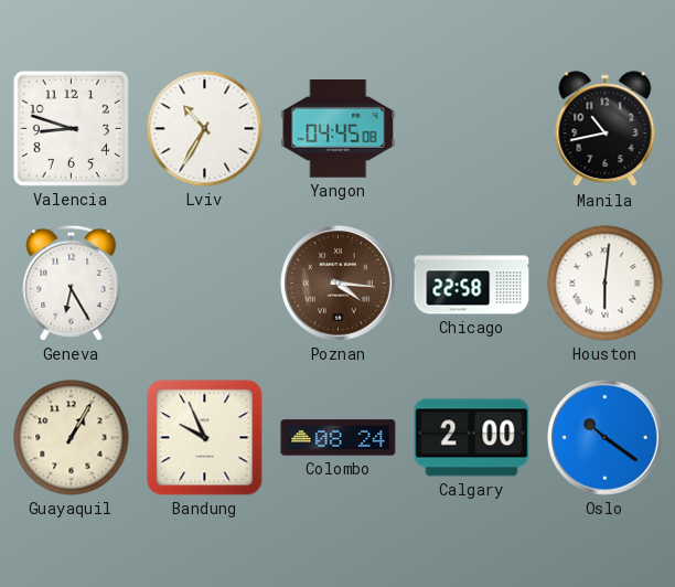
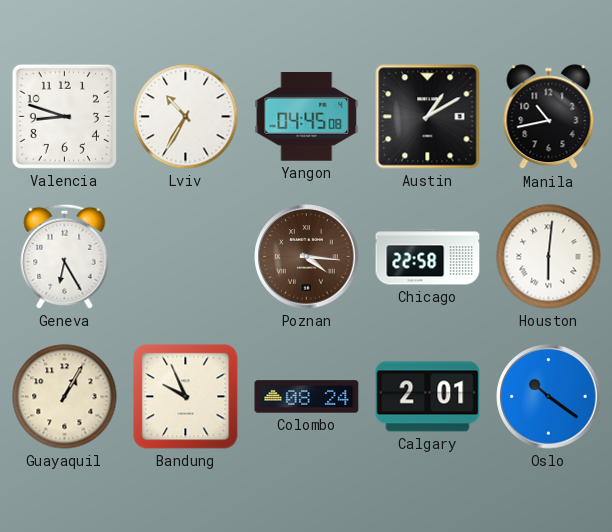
Austin: none -> 1:10
Calgary: 2:00 -> 2:01
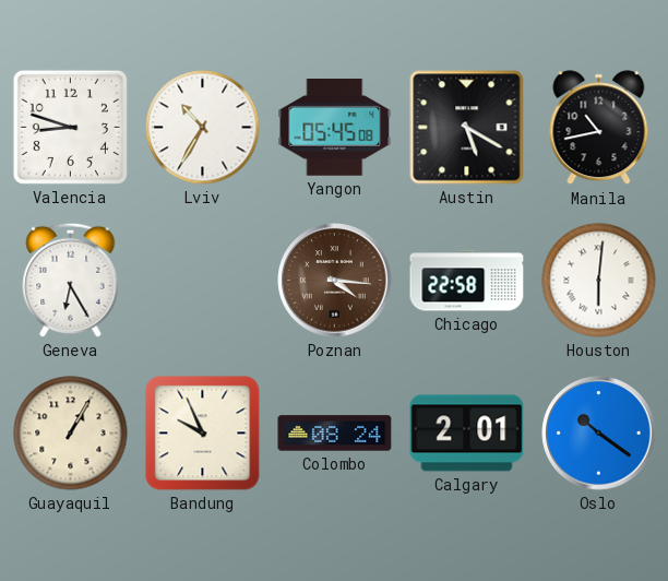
Yangon: 04:45 -> 05:45
Austin: 1:10 -> 5:20
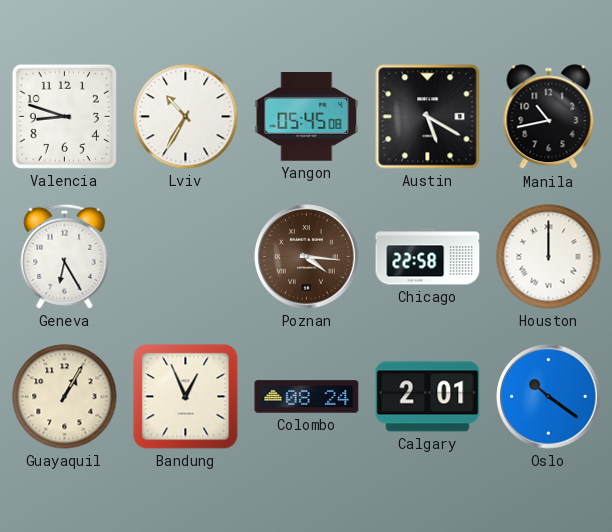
Houston: 6:01 -> 12:00
Bandung: 9:56 -> 12:56
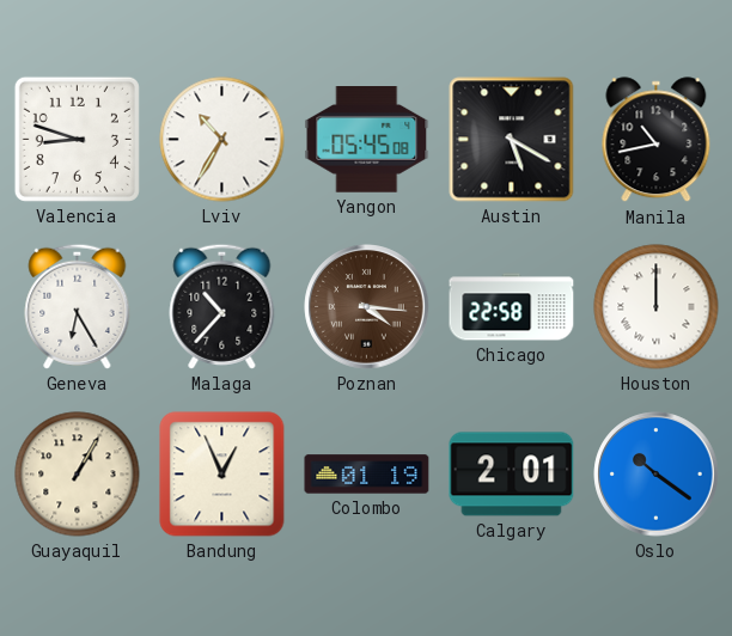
Malaga: none -> 10:37
Colombo: 08:24 -> 01:19
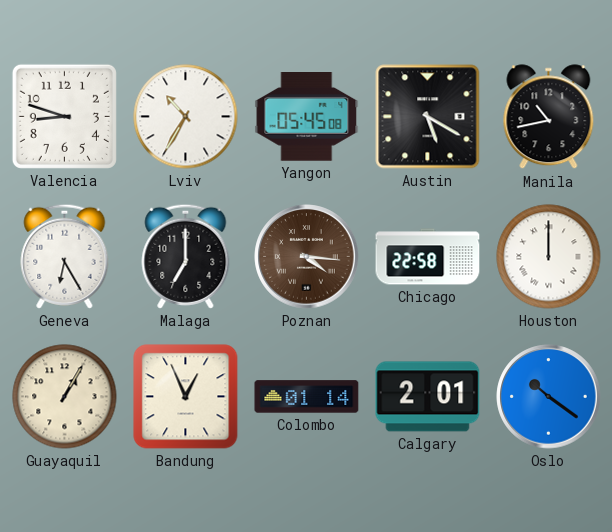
Malaga: 10:37 -> 7:00
Colombo: 01:19 -> 01:14
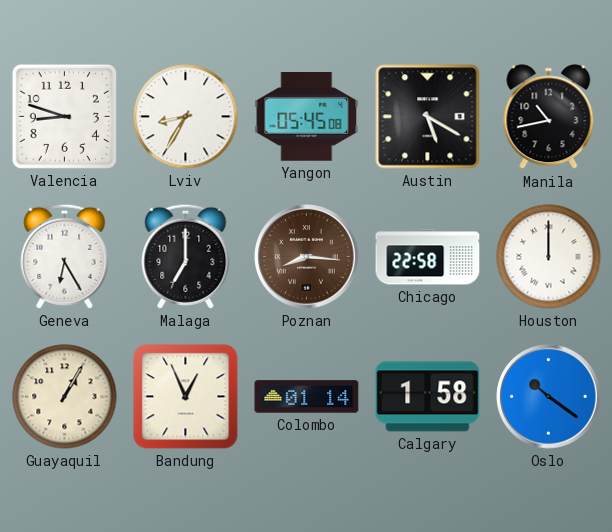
Lviv: 10:35 -> 8:35
Poznan: 4:16 -> 8:16
Calgary: 2:01 -> 1:58
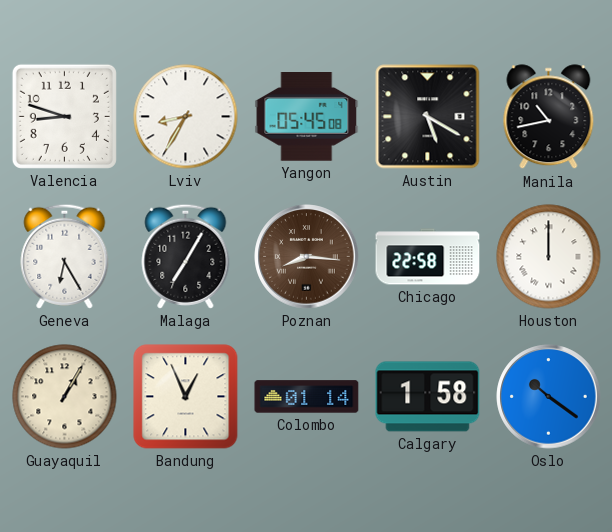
Malaga: 7:00 -> 7:05
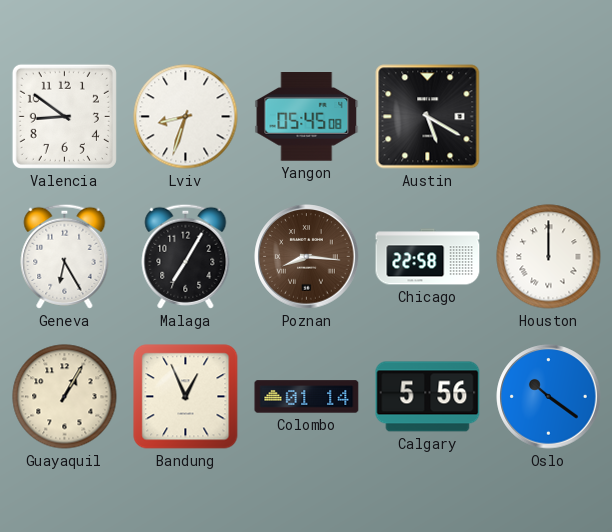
Valencia: 8:48 -> 8:51
Lviv: 8:35 -> 8:33
Manila: 10:43 -> none
Calgary: 1:58 -> 5:56
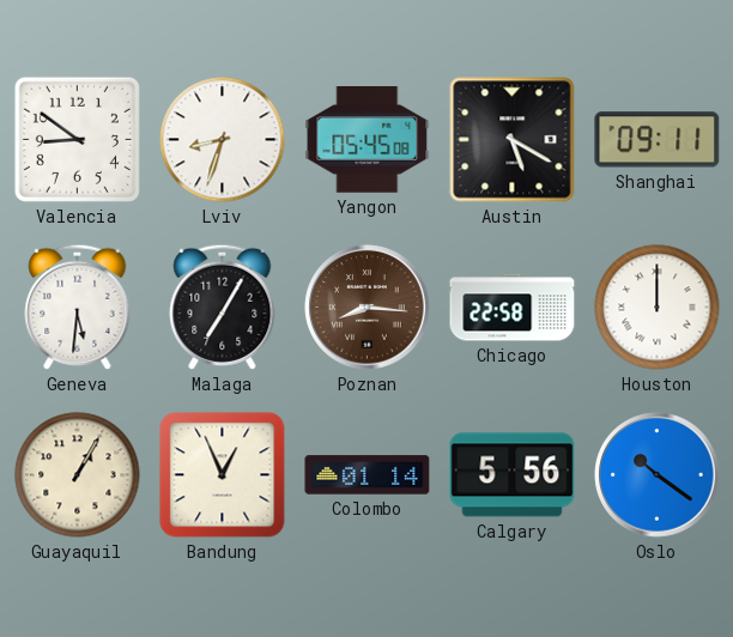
Shanghai: none -> 09:11
Geneva: 6:25 -> 5:31
